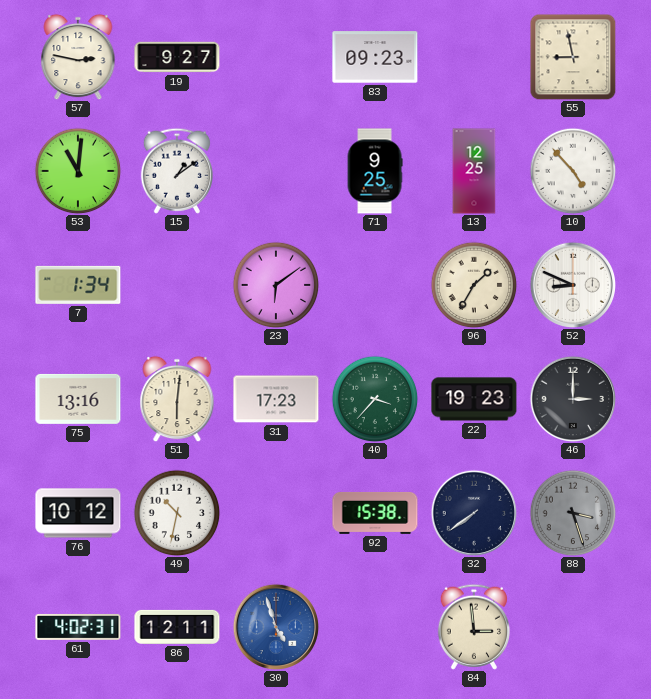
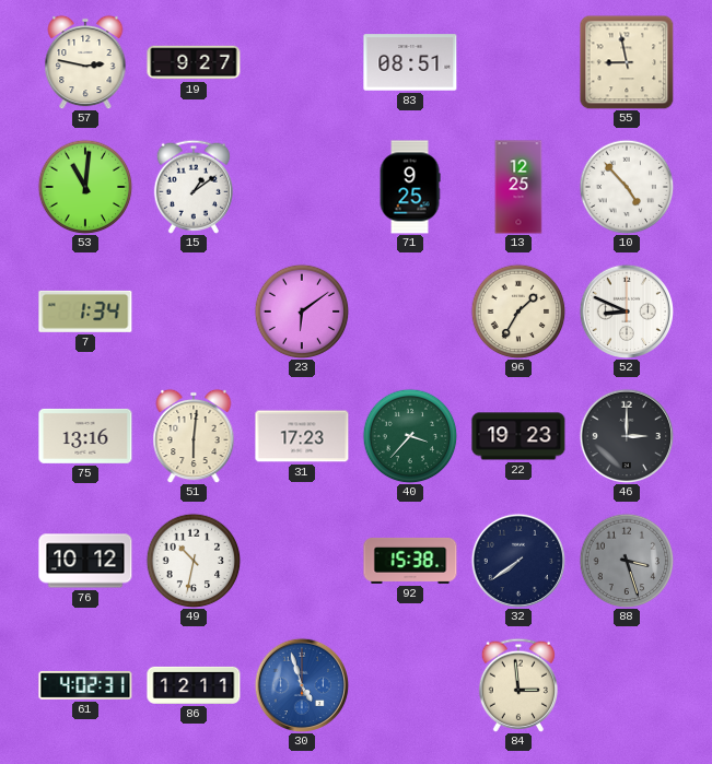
83: 09:23 -> 08:51
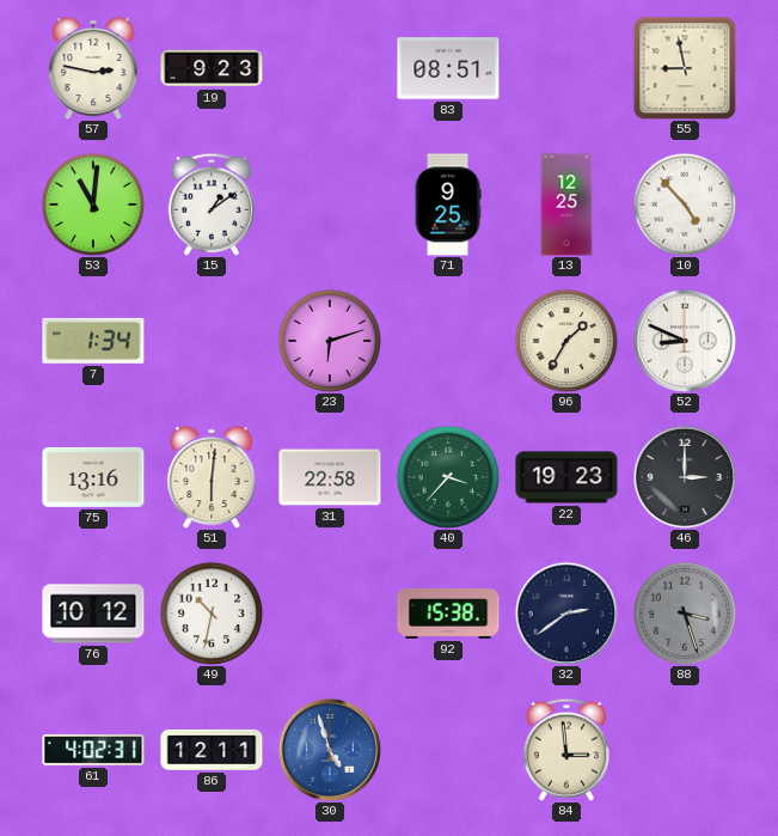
19: 9:27 -> 9:23
23: 6:09 -> 6:12
31: 17:23 -> 22:58
32: 7:39 -> 2:39
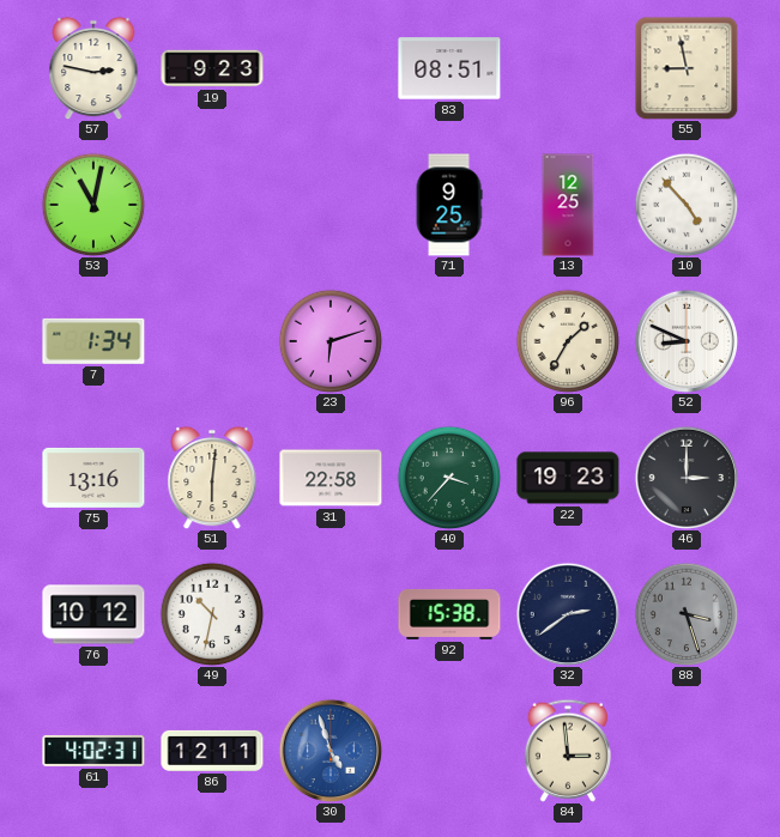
53: 11:01 -> 11:02
15: 1:09 -> none
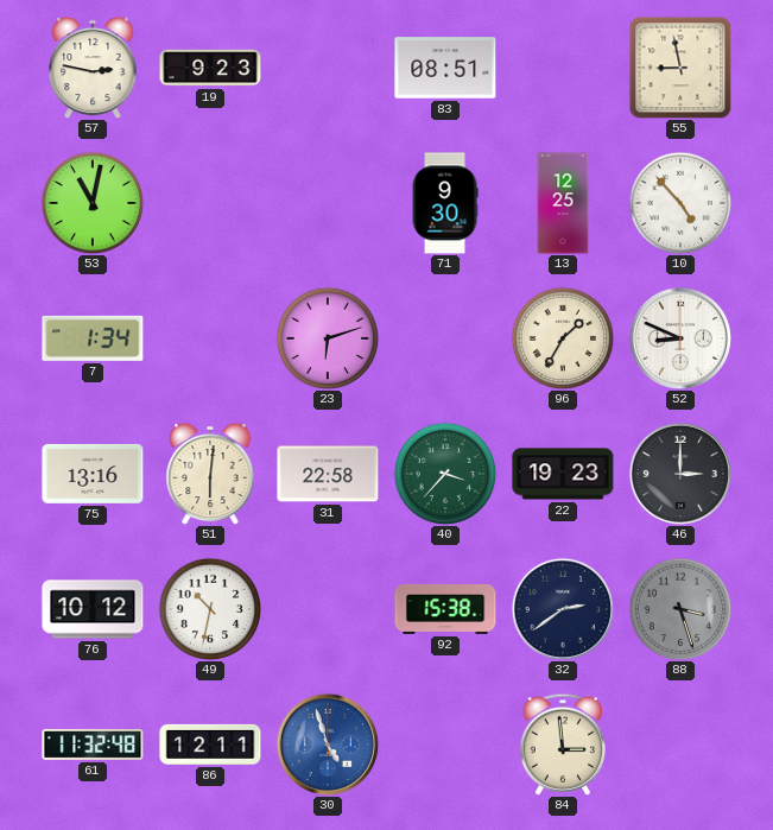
71: 9:25 -> 9:30
61: 4:02 -> 11:32
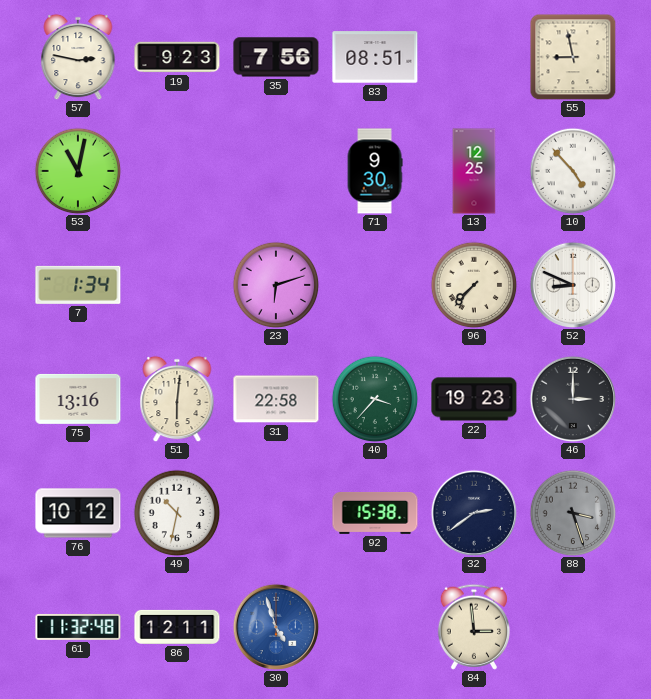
35: none -> 7:56
96: 1:35 -> 7:37
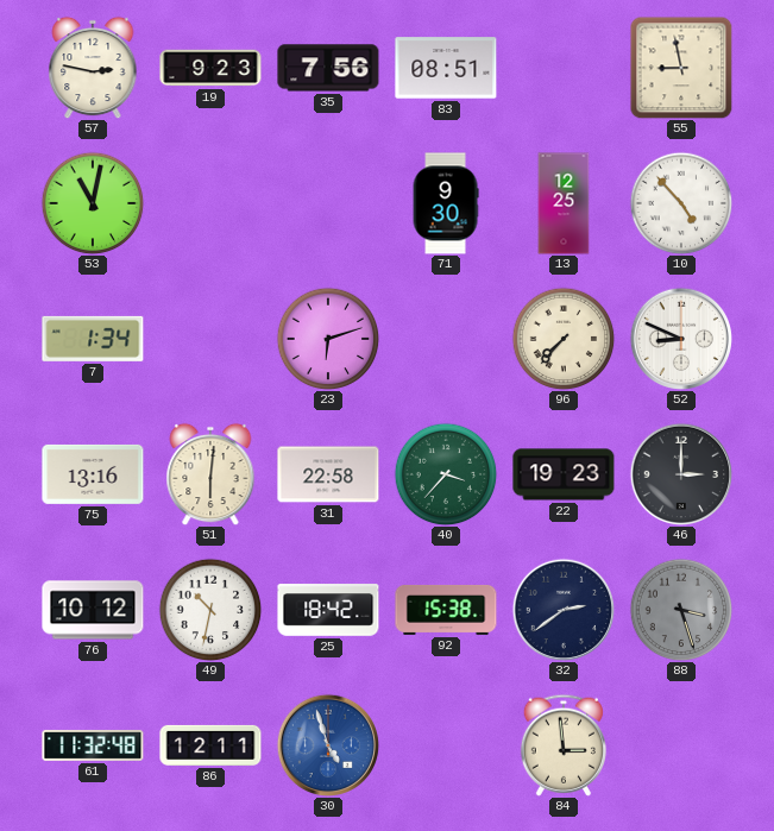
25: none -> 18:42
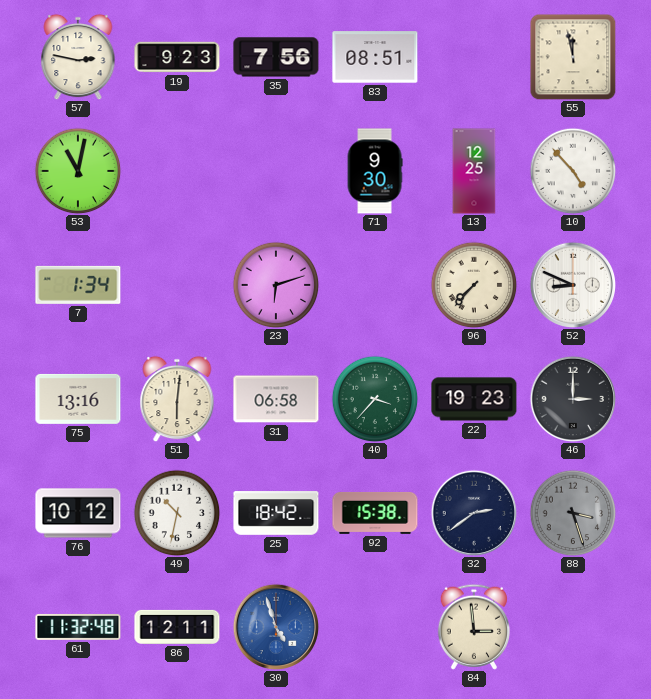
55: 8:58 -> 11:58
31: 22:58 -> 06:58
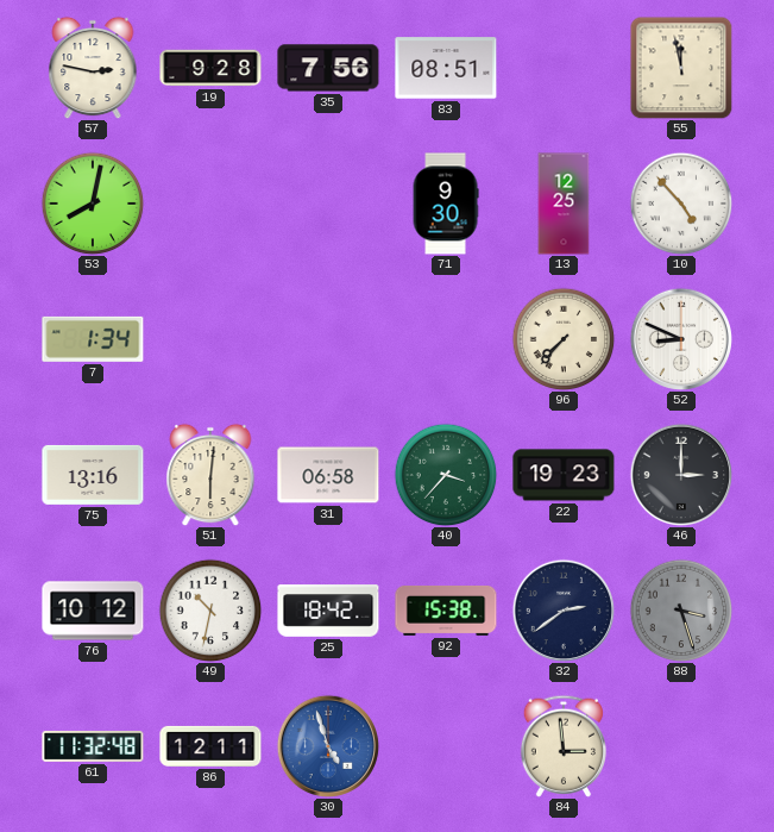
19: 9:23 -> 9:28
53: 11:02 -> 8:02
23: 6:12 -> none
